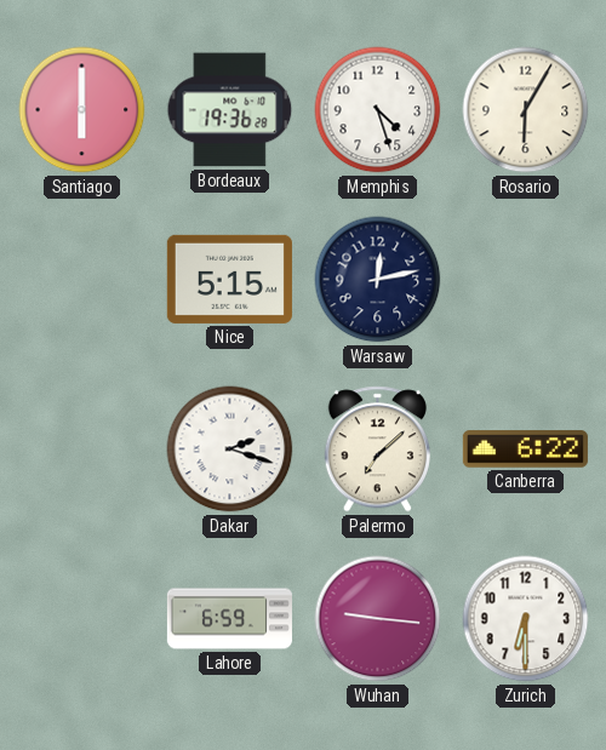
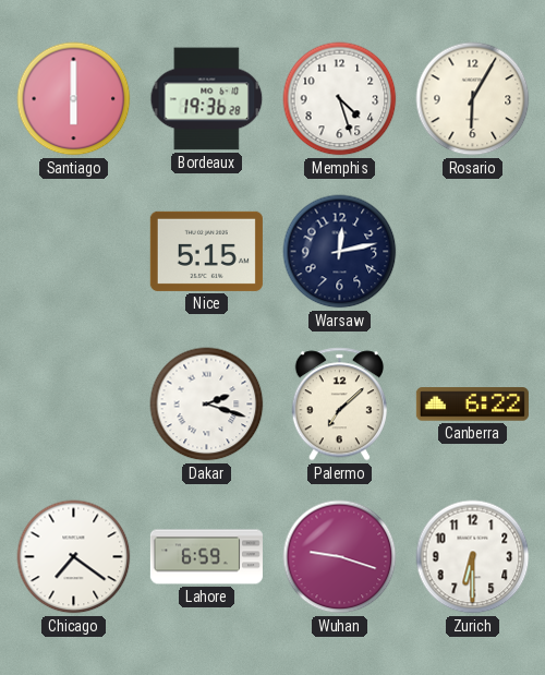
Chicago: none -> 7:21
Wuhan: 9:16 -> 9:18
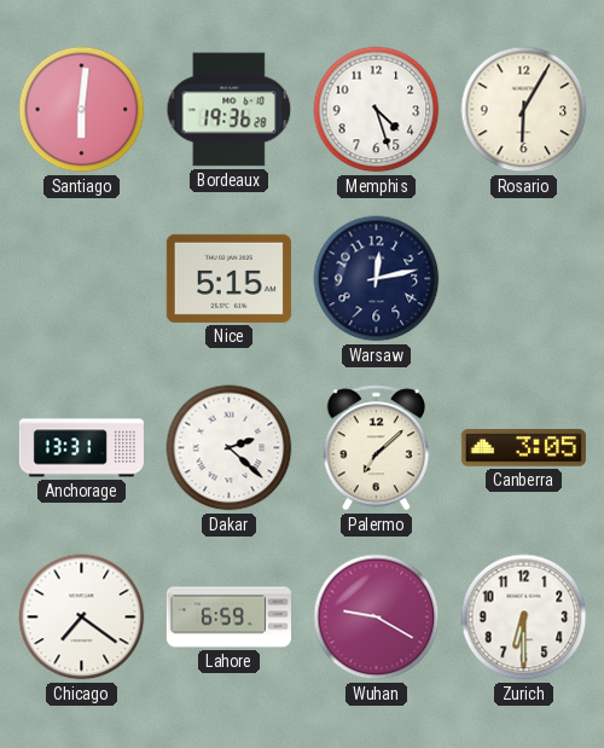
Santiago: 6:00 -> 6:01
Anchorage: none -> 13:31
Dakar: 2:18 -> 2:22
Canberra: 6:22 -> 3:05
Wuhan: 9:18 -> 9:20
